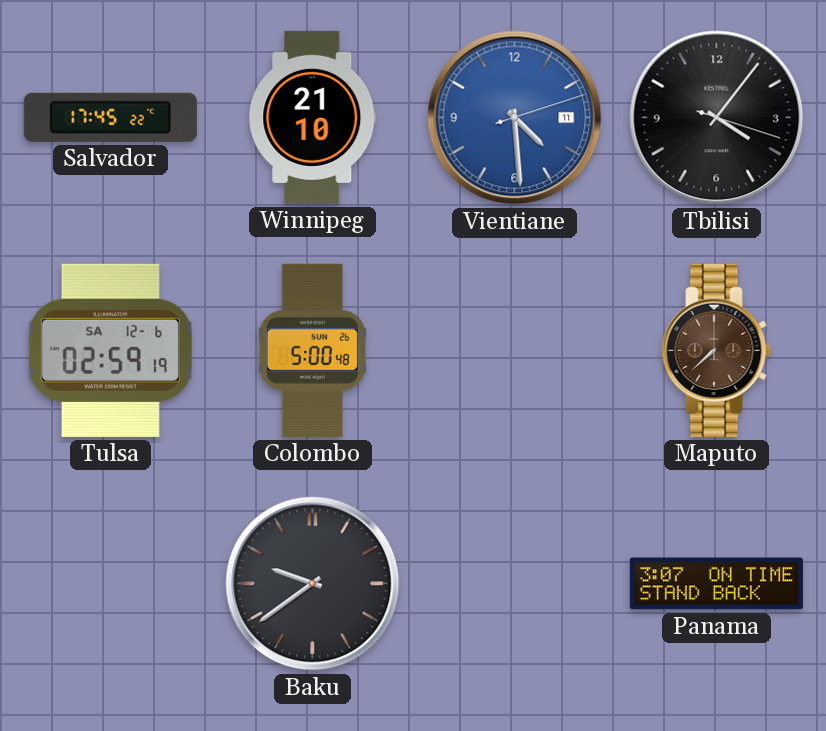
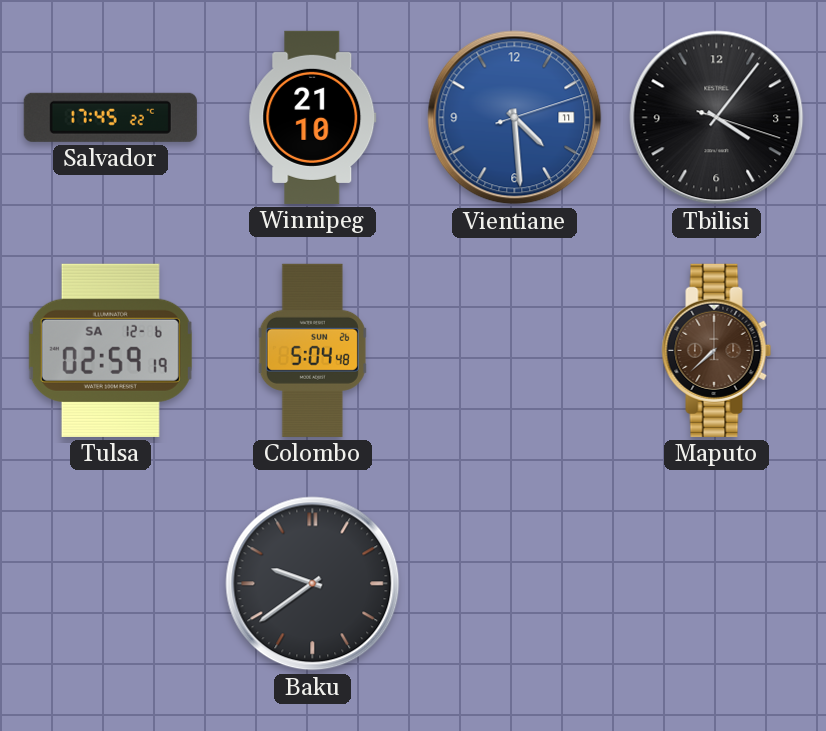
Colombo: 5:00 -> 5:04
Panama: 3:07 -> none
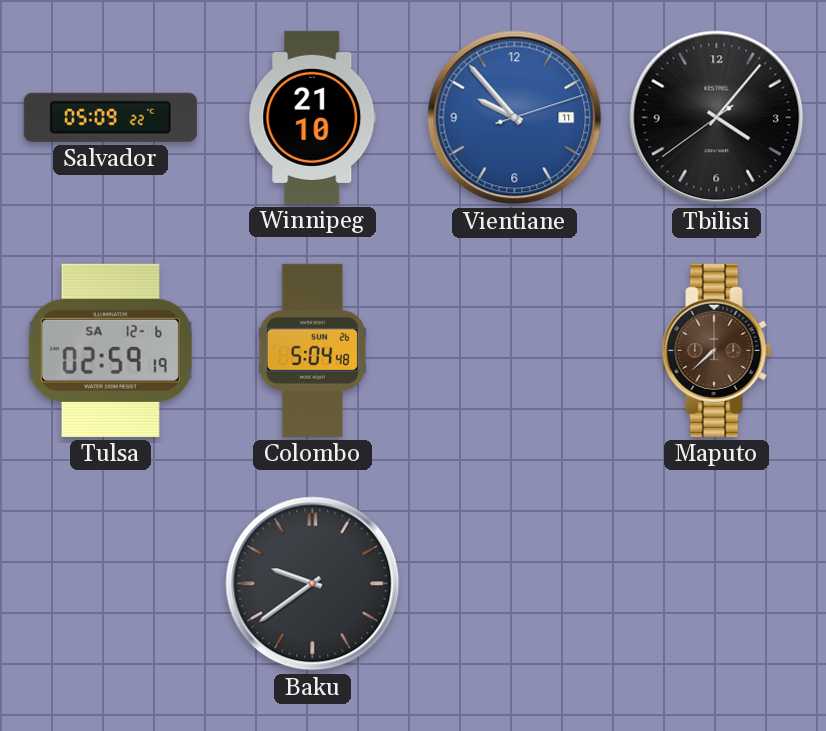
Salvador: 17:45 -> 05:09
Vientiane: 4:29 -> 9:53
Tbilisi: 4:06:18 -> 4:06:39
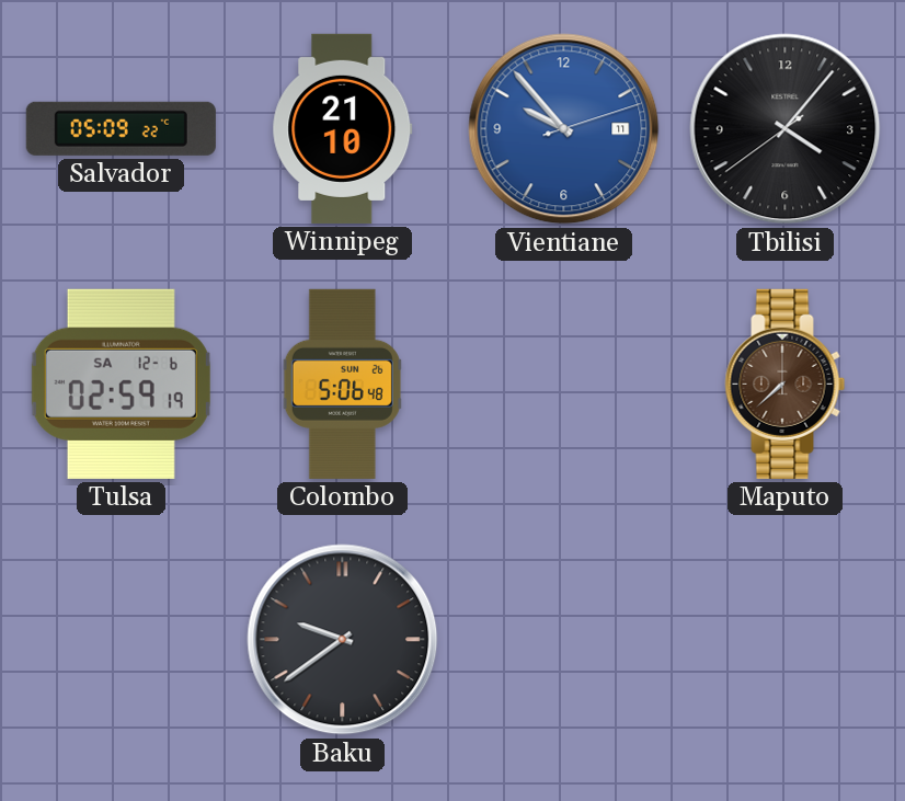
Colombo: 5:04 -> 5:06
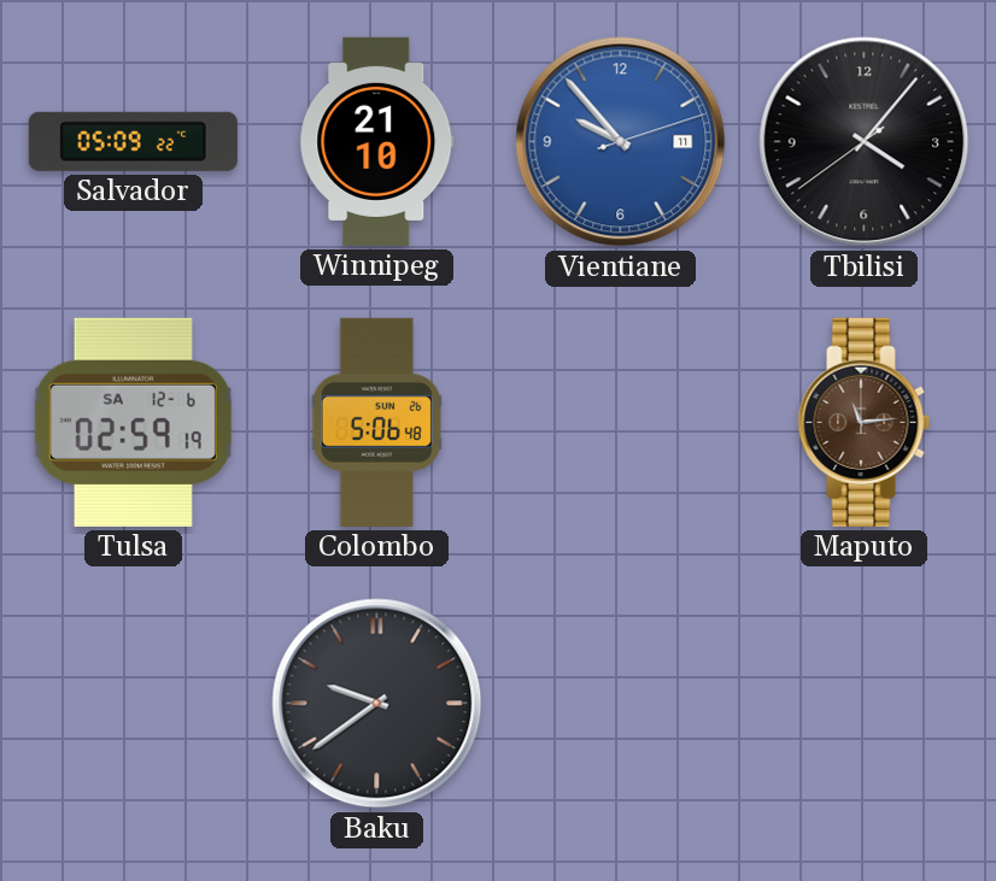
Maputo: 7:38 -> 11:14
